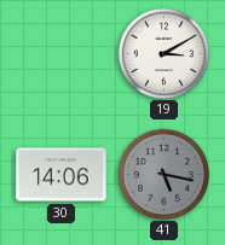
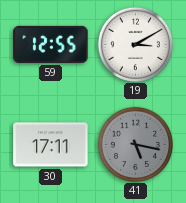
59: none -> 12:55
30: 14:06 -> 17:11
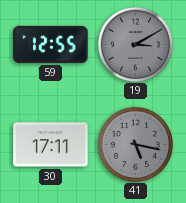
19 dial: white -> grey
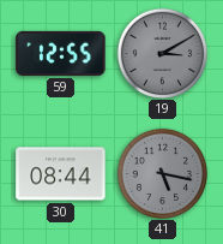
30: 17:11 -> 08:44
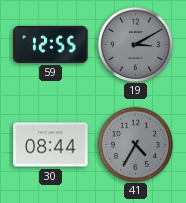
41: 5:17 -> 4:35
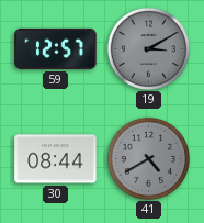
59: 12:55 -> 12:57
41: 4:35 -> 4:40
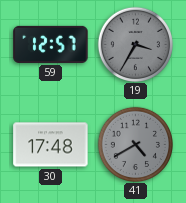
19: 3:10 -> 3:35
30: 08:44 -> 17:48
